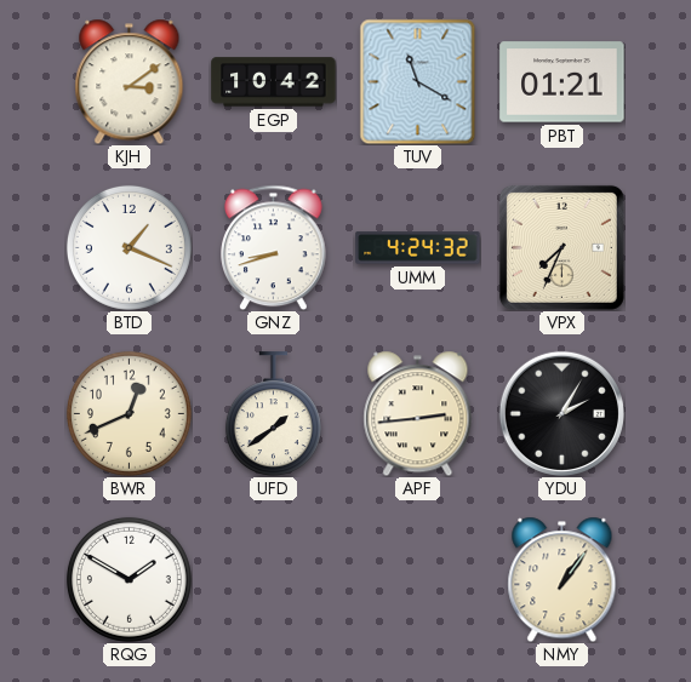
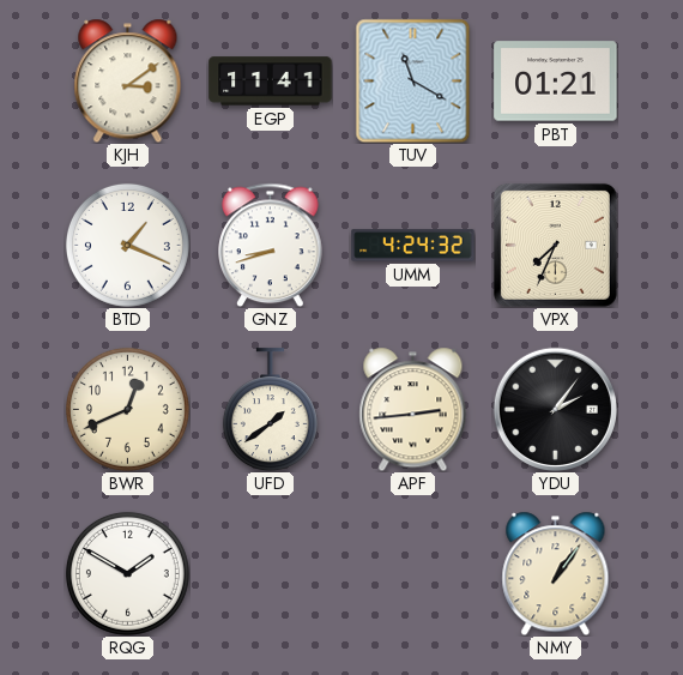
EGP: 10:42 -> 11:41
YDU: 2:05 -> 2:06
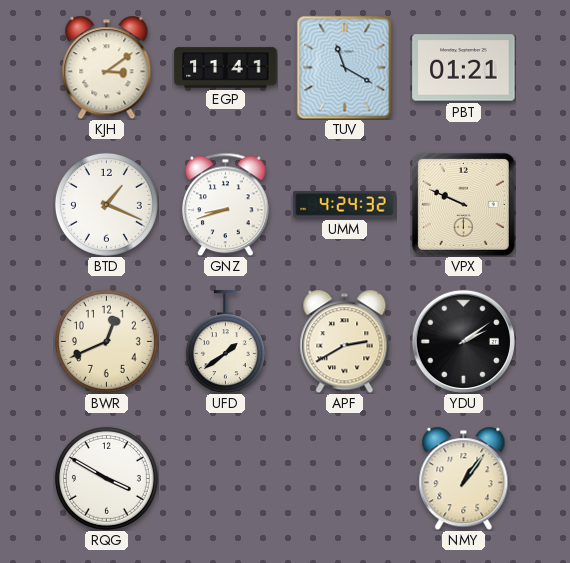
VPX: 7:34 -> 9:49
APF: 2:44 -> 2:40
YDU: 2:06 -> 2:09
RQG: 1:50 -> 3:50
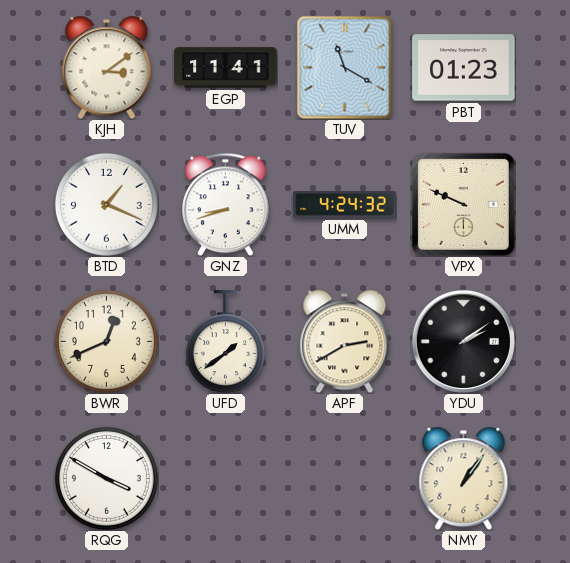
PBT: 01:21 -> 01:23
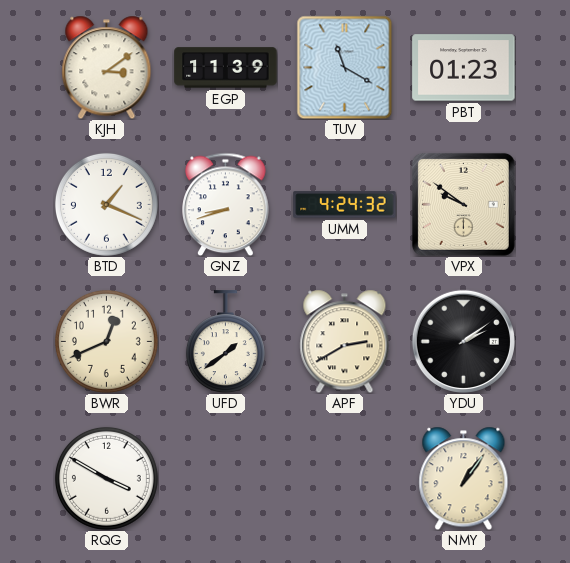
EGP: 11:41 -> 11:39
VPX: 9:49 -> 9:51
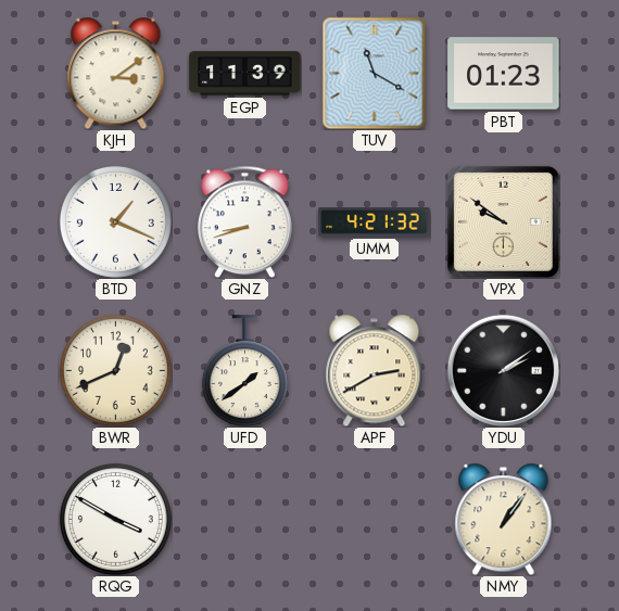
UMM: 4:24 -> 4:21
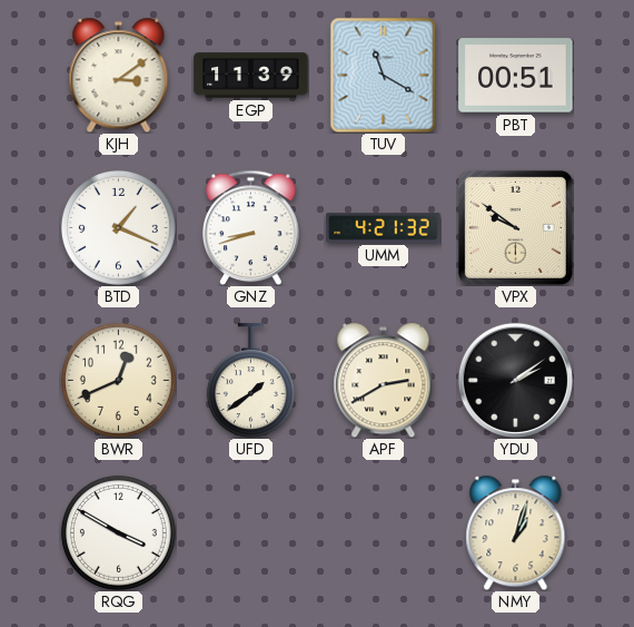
PBT: 01:23 -> 00:51
NMY: 1:06 -> 1:03
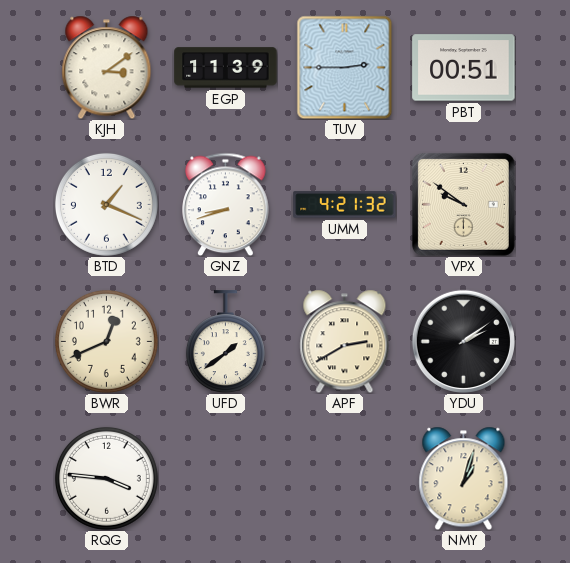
TUV: 11:20 -> 2:45
RQG: 3:50 -> 3:46
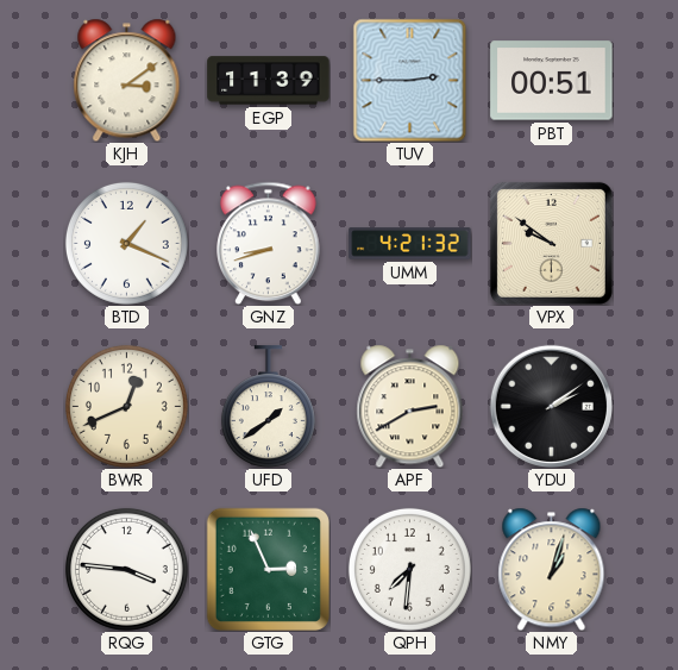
GTG: none -> 2:56
QPH: none -> 7:31
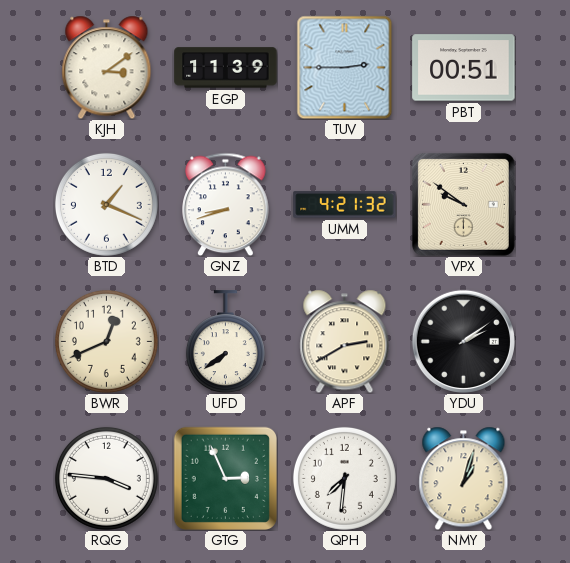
UFD: 1:39 -> 7:39
